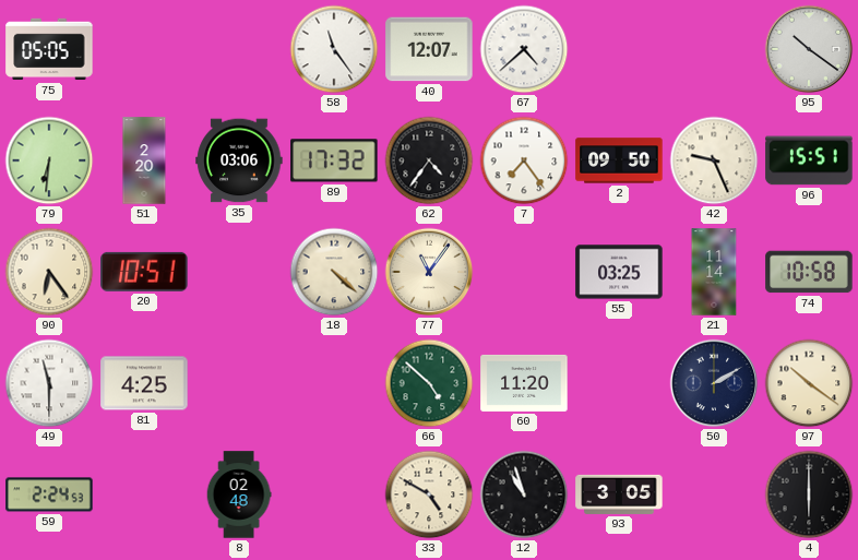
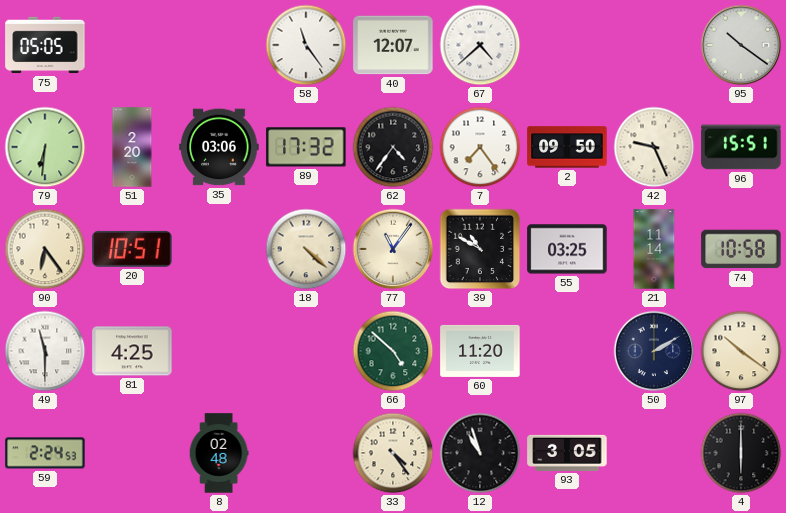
39: none -> 10:50
33: 4:50 -> 4:24
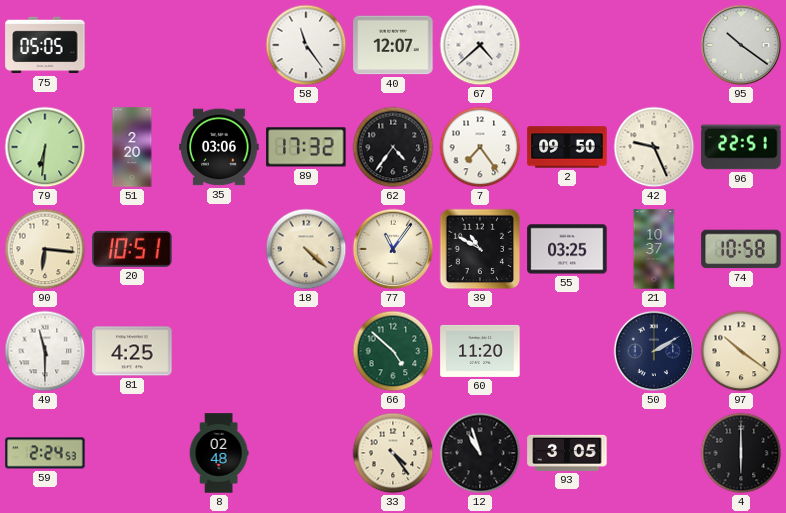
96: 15:51 -> 22:51
90: 6:24 -> 6:16
21: 11:14 -> 10:37
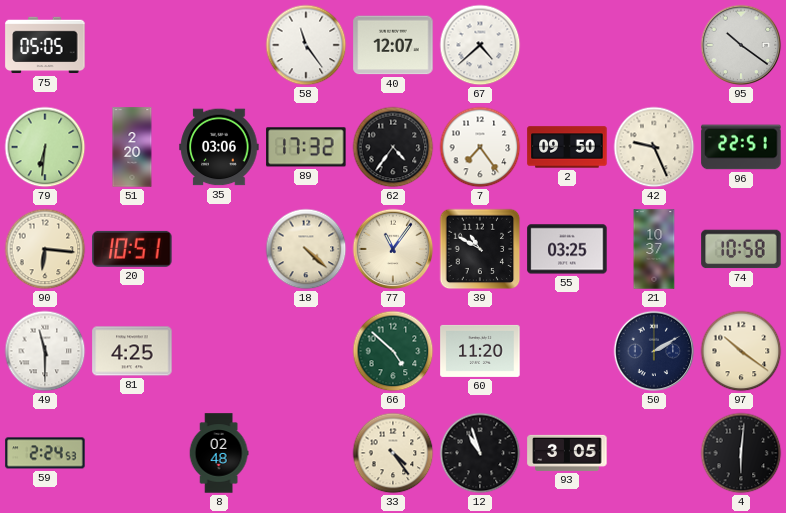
4: 6:00 -> 6:01
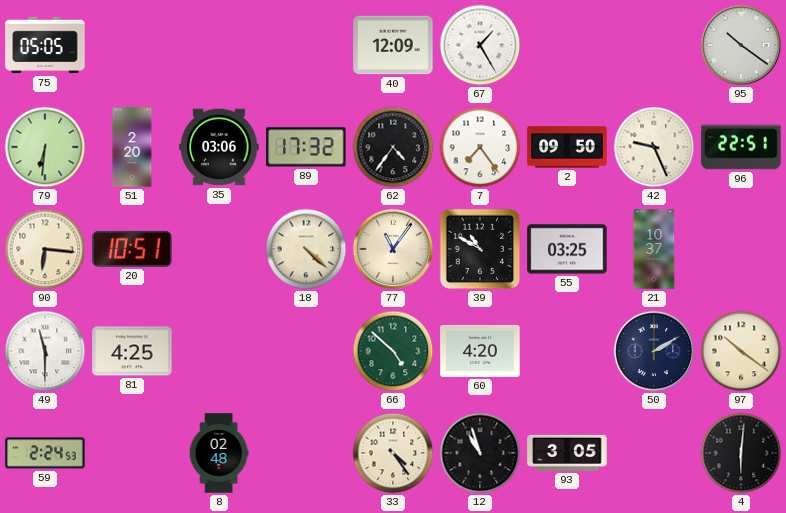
58: 11:24 -> none
40: 12:07 -> 12:09
67: 4:38 -> 1:25
74: 10:58 -> none
60: 11:20 -> 4:20
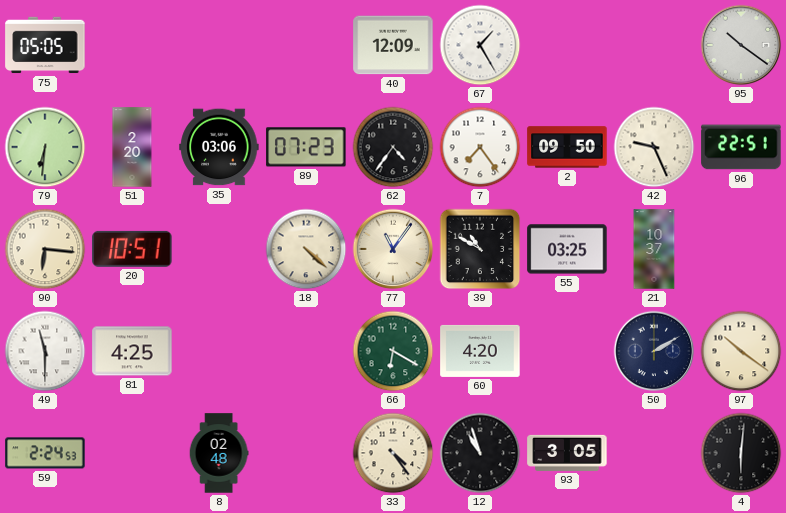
89: 17:32 -> 07:23
66: 4:52 -> 6:20
